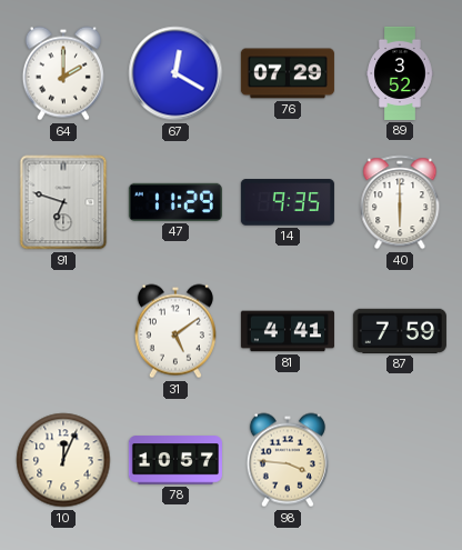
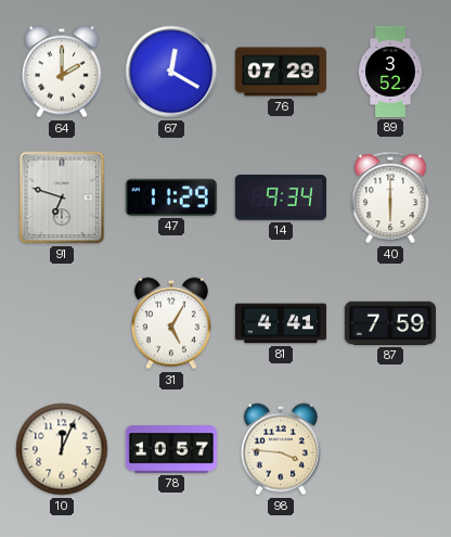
14: 9:35 -> 9:34
31: 5:09 -> 5:05
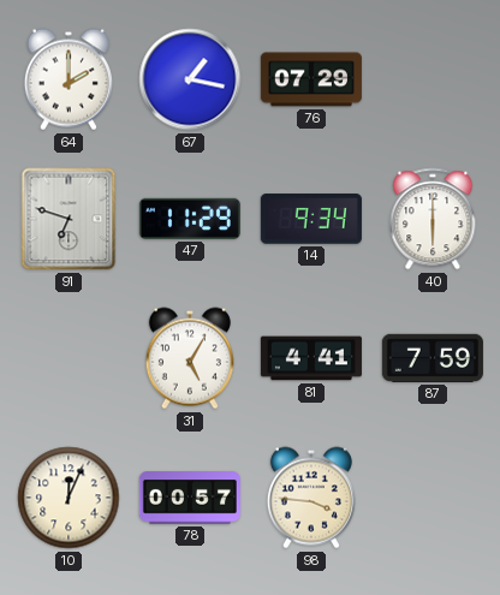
67: 12:20 -> 1:17
89: 3:52 -> none
78: 10:57 -> 00:57
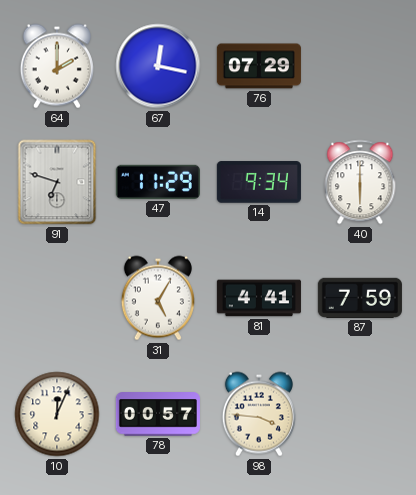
67: 1:17 -> 12:17
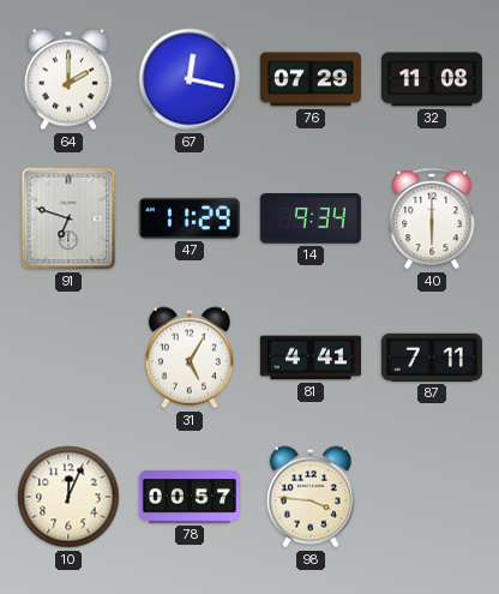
32: none -> 11:08
87: 7:59 -> 7:11
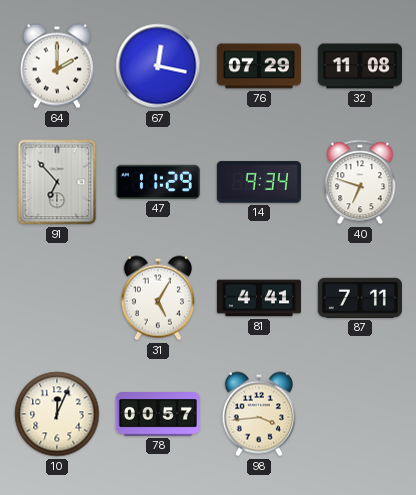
91: 6:48 -> 6:53
40: 6:00 -> 6:48
98: 3:46 -> 3:44
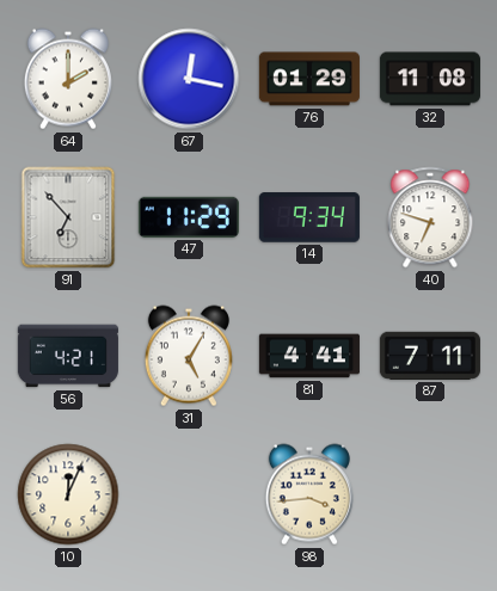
76: 07:29 -> 01:29
56: none -> 4:21
78: 00:57 -> none
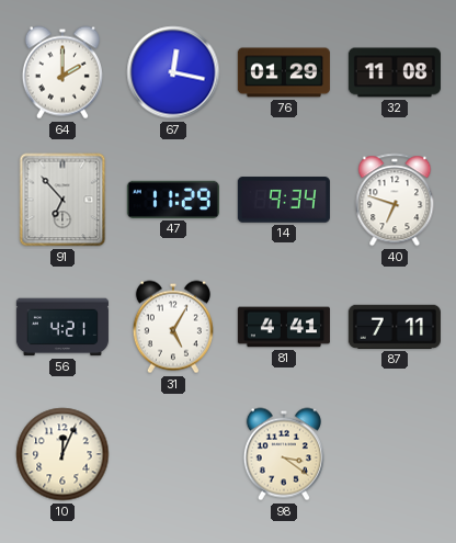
98: 3:44 -> 3:21
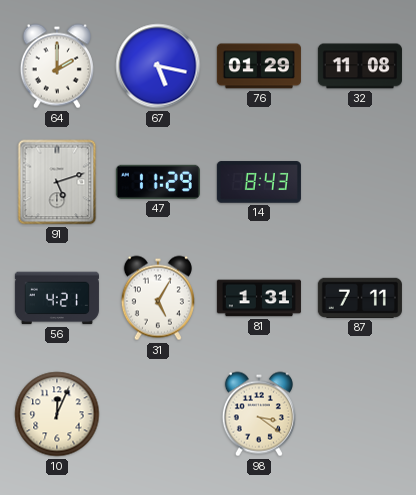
67: 12:17 -> 5:17
91: 6:53 -> 5:12
14: 9:34 -> 8:43
40: 6:48 -> none
81: 4:41 -> 1:31
